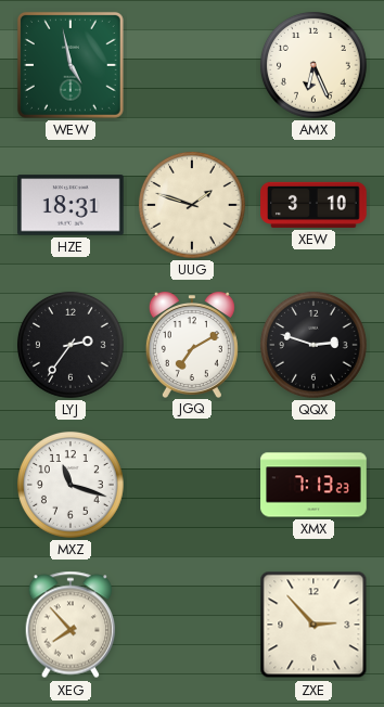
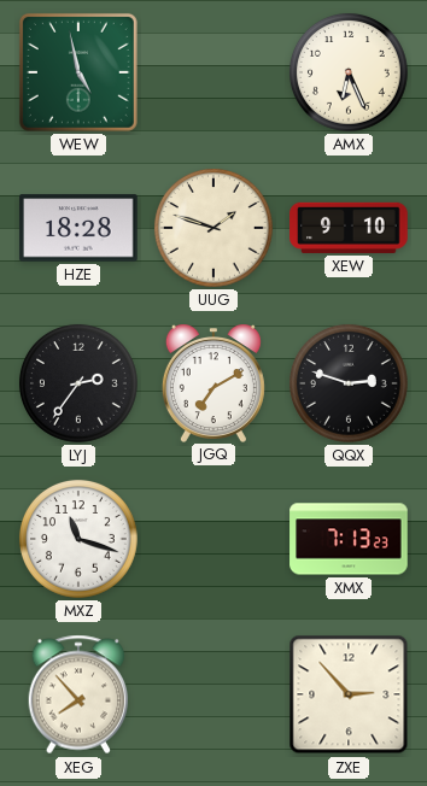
HZE: 18:31 -> 18:28
XEW: 3:10 -> 9:10
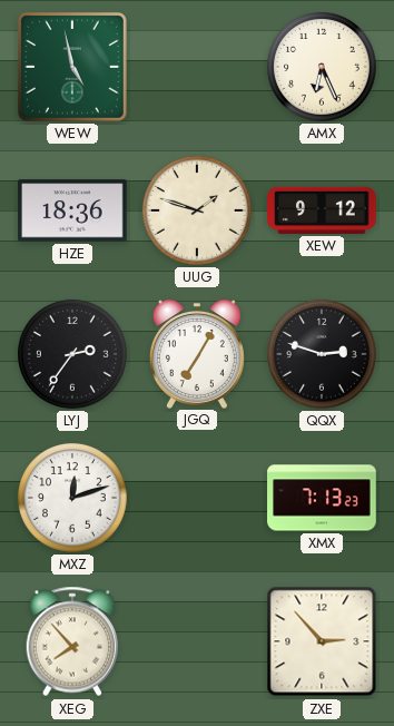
HZE: 18:28 -> 18:36
XEW: 9:10 -> 9:12
JGQ: 7:10 -> 7:05
MXZ: 11:18 -> 12:12
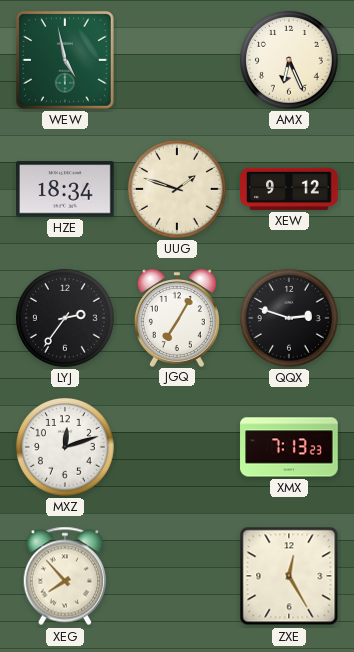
HZE: 18:36 -> 18:34
ZXE: 2:53 -> 12:25
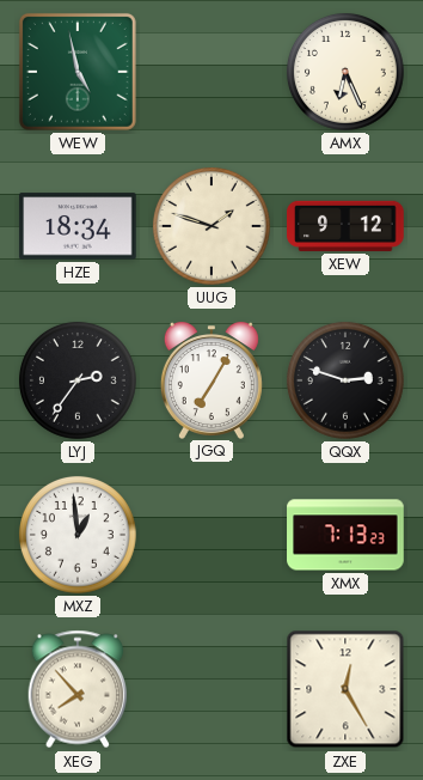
MXZ: 12:12 -> 12:59
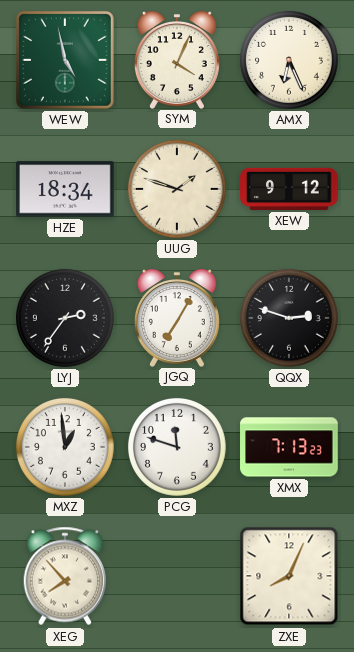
SYM: none -> 4:04
PCG: none -> 11:48
ZXE: 12:25 -> 8:04
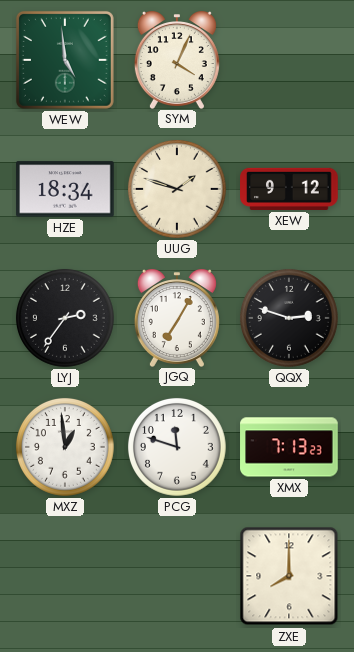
WEW: 4:58 -> 4:59
AMX: 6:26 -> none
XEG: 7:53 -> none
ZXE: 8:04 -> 8:00
